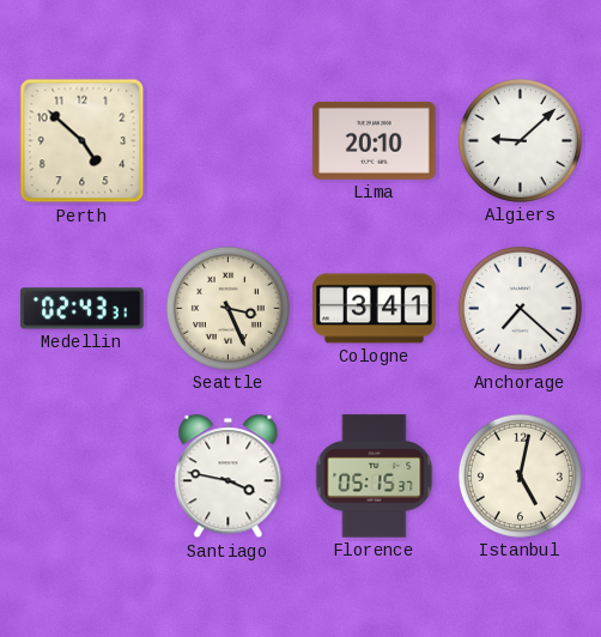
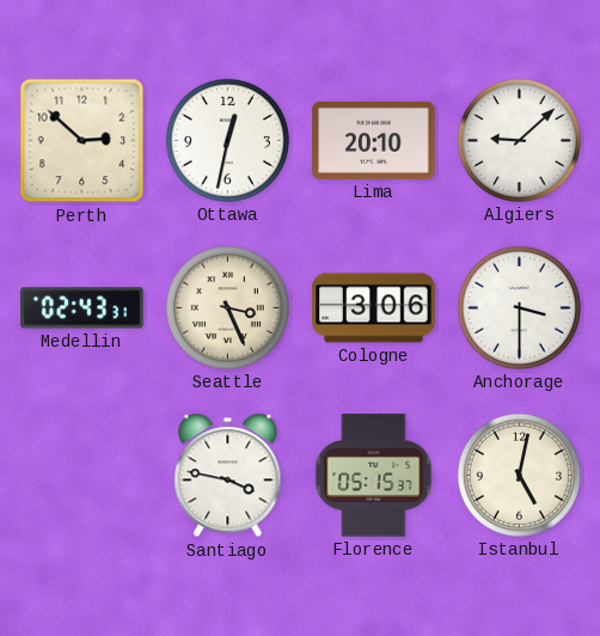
Perth: 4:52 -> 2:52
Ottawa: none -> 12:32
Cologne: 3:41 -> 3:06
Anchorage: 7:22 -> 3:30
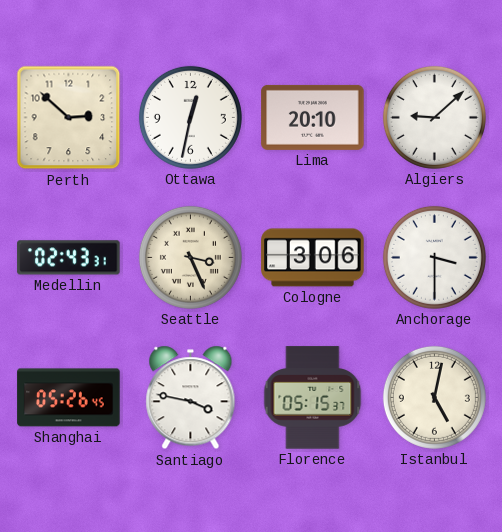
Shanghai: none -> 05:26
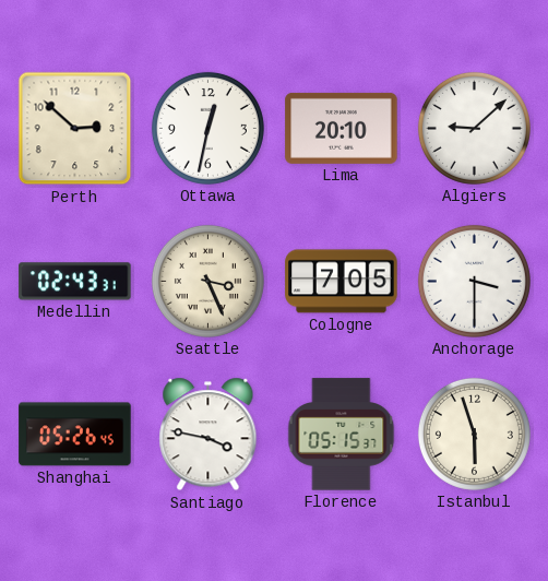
Cologne: 3:06 -> 7:05
Istanbul: 5:02 -> 5:57
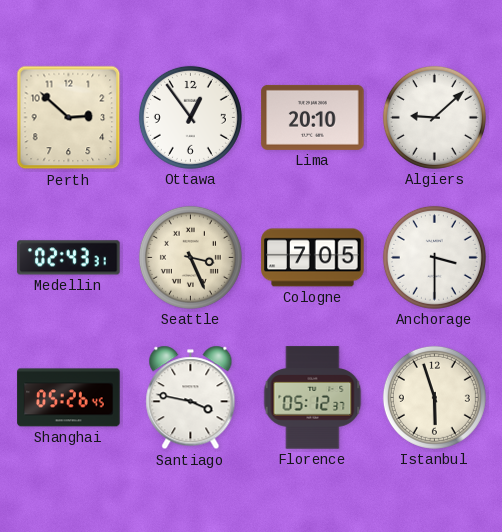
Ottawa: 12:32 -> 12:54
Florence: 05:15 -> 05:12
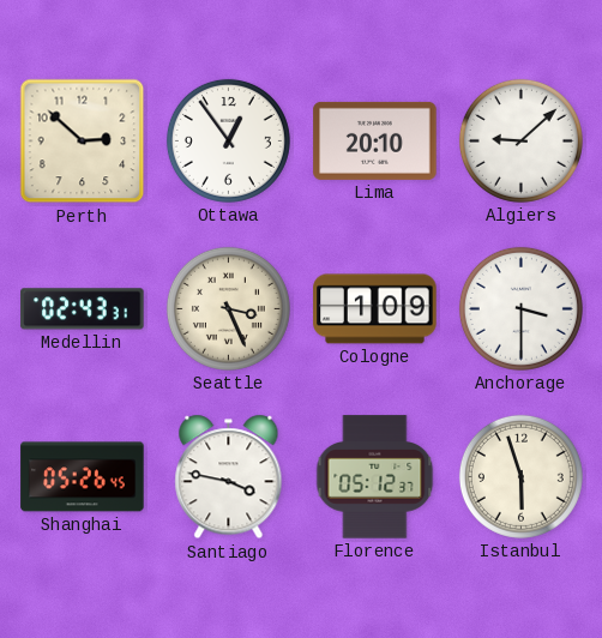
Cologne: 7:05 -> 1:09
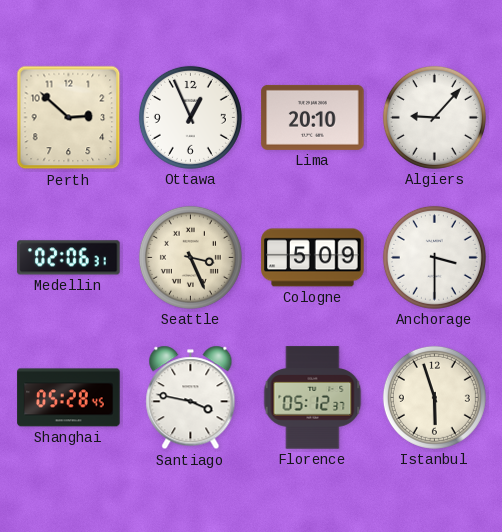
Ottawa: 12:54 -> 12:56
Algiers: 9:08 -> 9:07
Medellin: 02:43 -> 02:06
Cologne: 1:09 -> 5:09
Shanghai: 05:26 -> 05:28
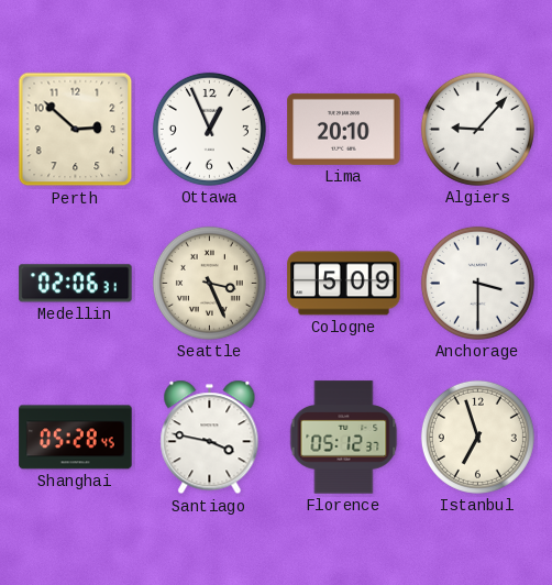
Istanbul: 5:57 -> 6:57
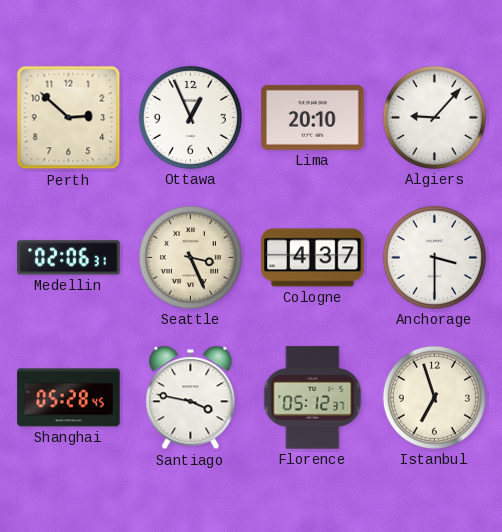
Cologne: 5:09 -> 4:37
